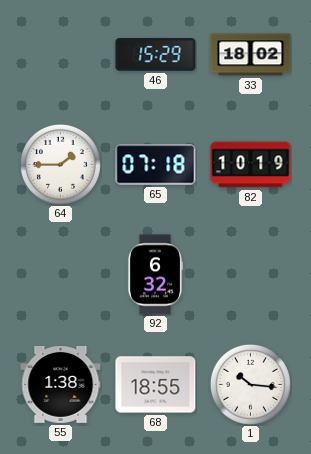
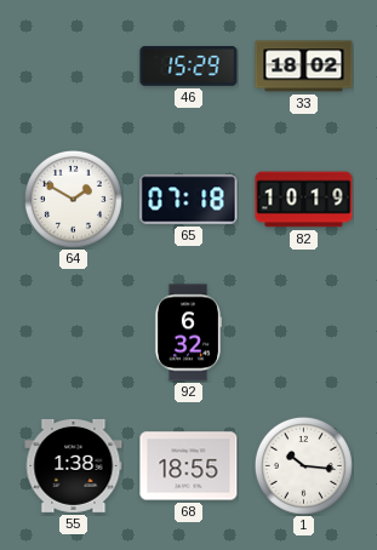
64: 1:45 -> 1:50
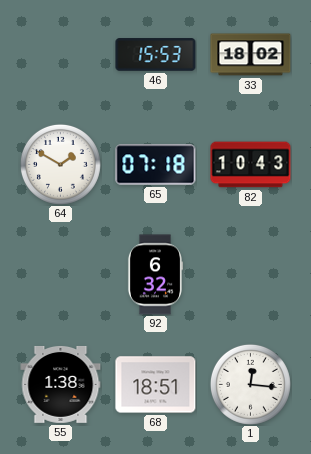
46: 15:29 -> 15:53
82: 10:19 -> 10:43
68: 18:55 -> 18:51
1: 10:16 -> 12:16
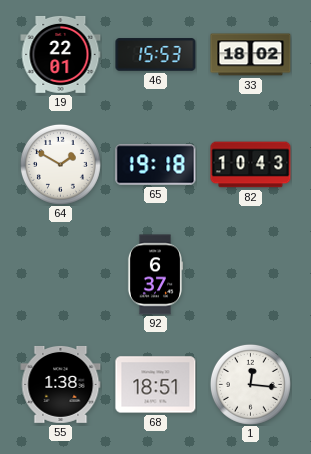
19: none -> 22:01
65: 07:18 -> 19:18
92: 6:32 -> 6:37
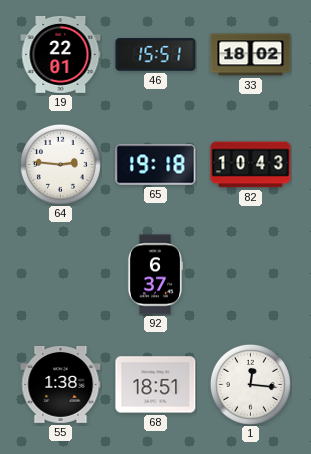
46: 15:53 -> 15:51
64: 1:50 -> 2:46
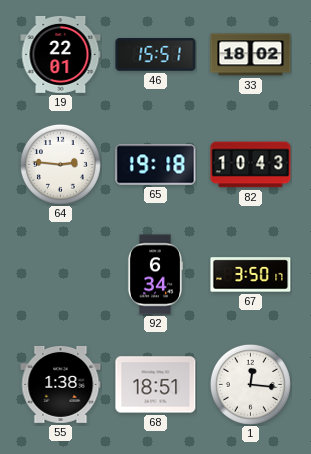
92: 6:37 -> 6:34
67: none -> 3:50
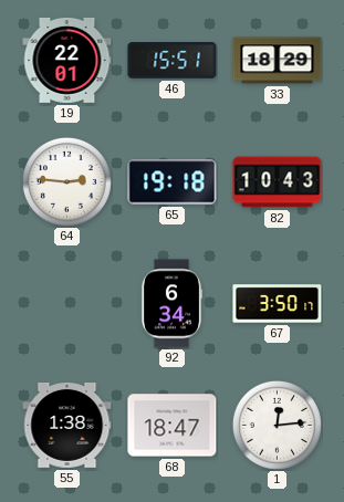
33: 18:02 -> 18:29
68: 18:51 -> 18:47
1: 12:16 -> 12:14
